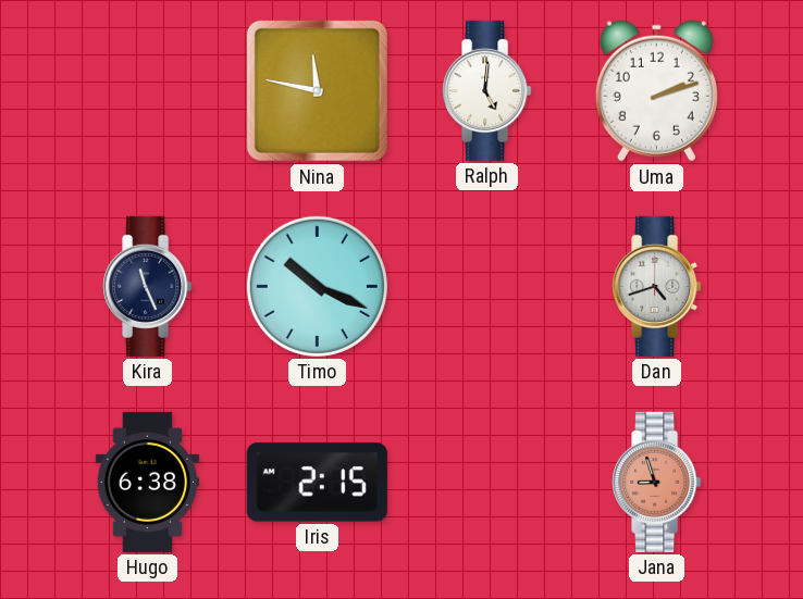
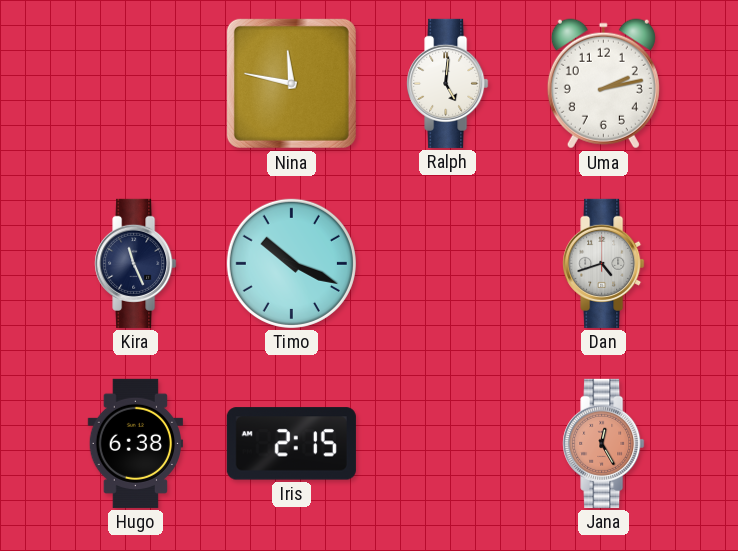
Uma: 2:12 -> 2:13
Jana: 8:57 -> 12:25
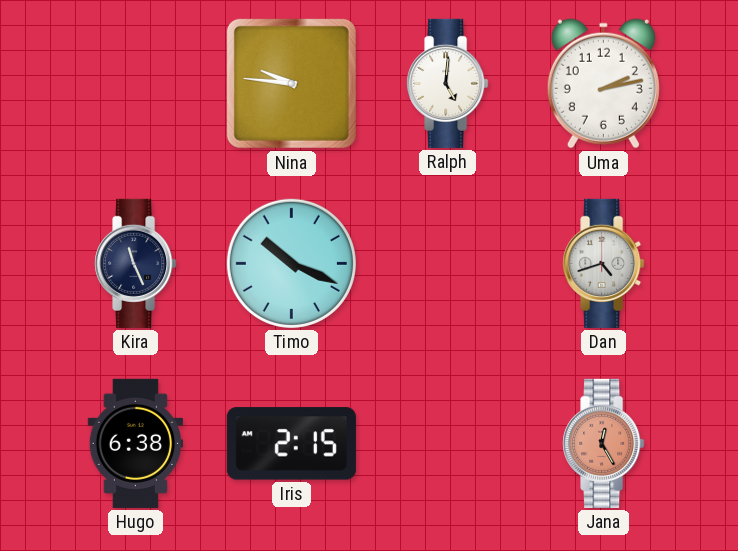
Nina: 11:47 -> 9:46
